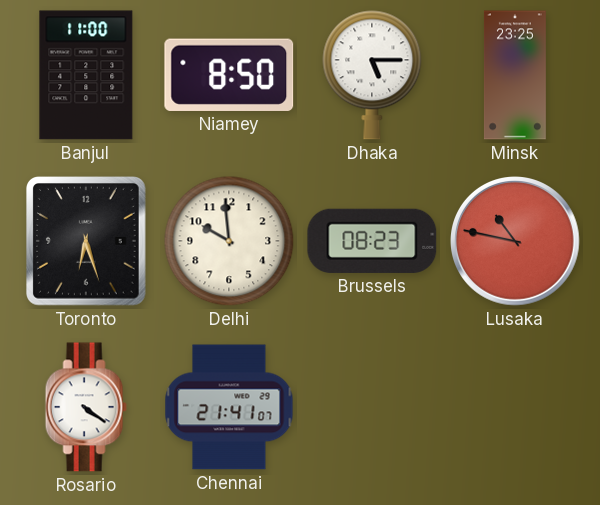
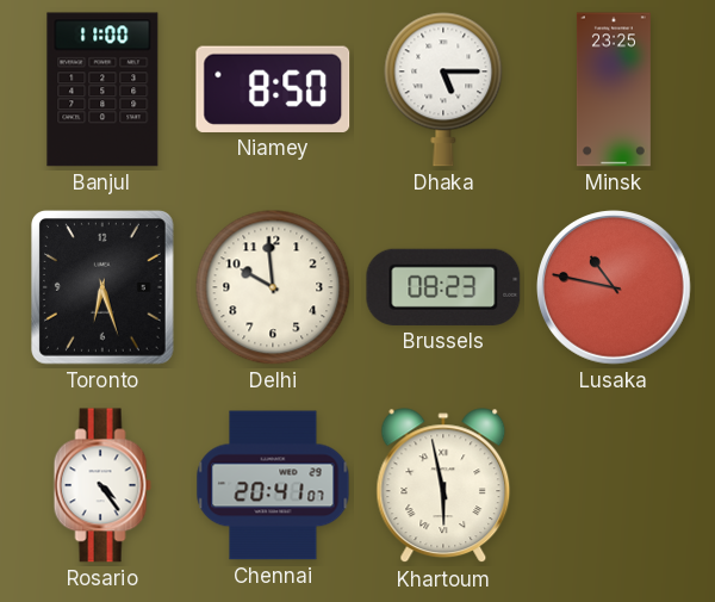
Rosario: 4:21 -> 4:24
Chennai: 21:41 -> 20:41
Khartoum: none -> 5:58
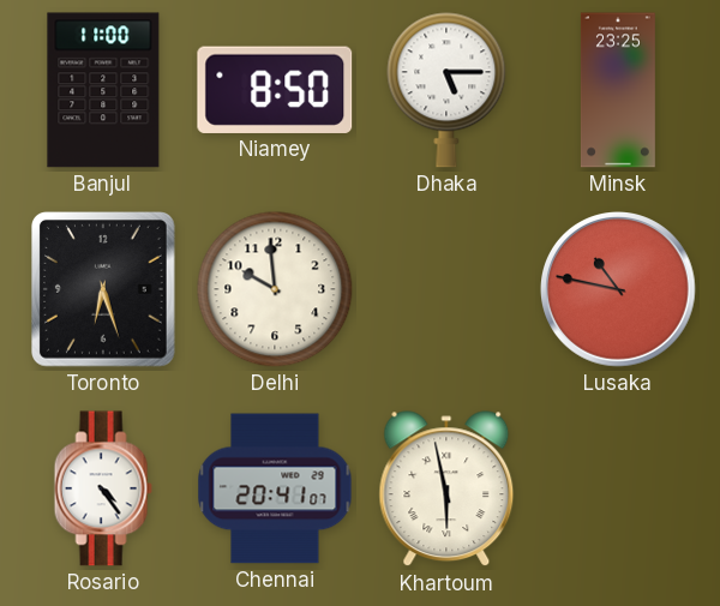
Brussels: 08:23 -> none
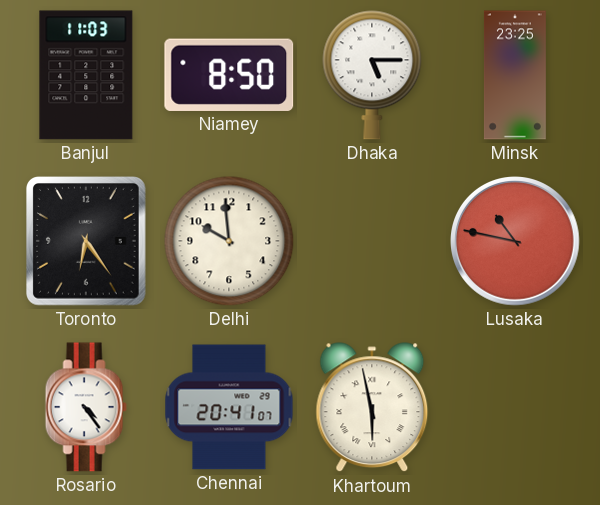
Banjul: 11:00 -> 11:03
Toronto: 6:27 -> 6:24
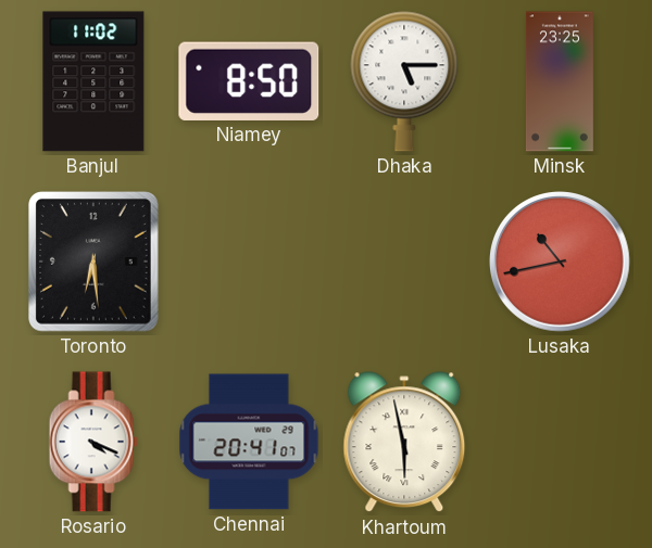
Banjul: 11:03 -> 11:02
Toronto: 6:24 -> 6:29
Delhi: 9:59 -> none
Lusaka: 10:47 -> 10:43
Rosario: 4:24 -> 4:19
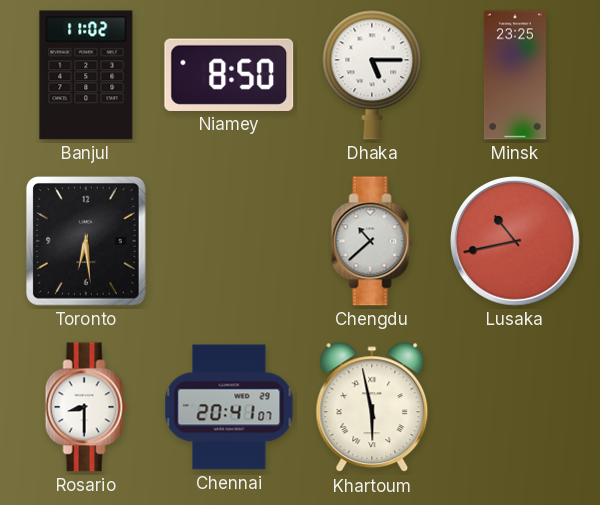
Chengdu: none -> 10:38
Rosario: 4:19 -> 8:30
